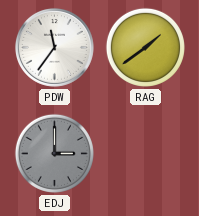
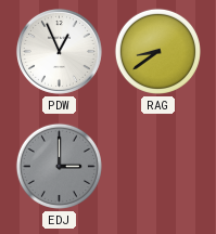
PDW: 11:36 -> 12:56
RAG: 1:39 -> 8:39
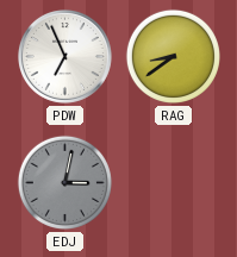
PDW: 12:56 -> 6:56
EDJ: 3:00 -> 3:02
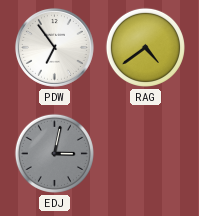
PDW: 6:56 -> 6:54
RAG: 8:39 -> 4:39
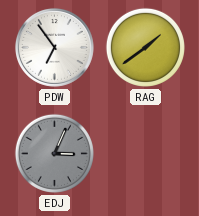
RAG: 4:39 -> 1:39
EDJ: 3:02 -> 3:04
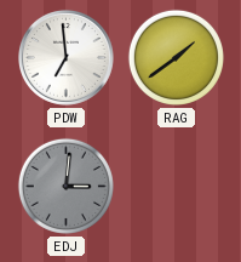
PDW: 6:54 -> 6:59
EDJ: 3:04 -> 3:01
